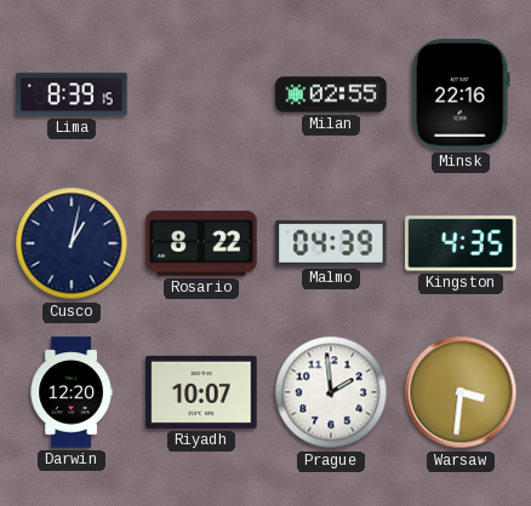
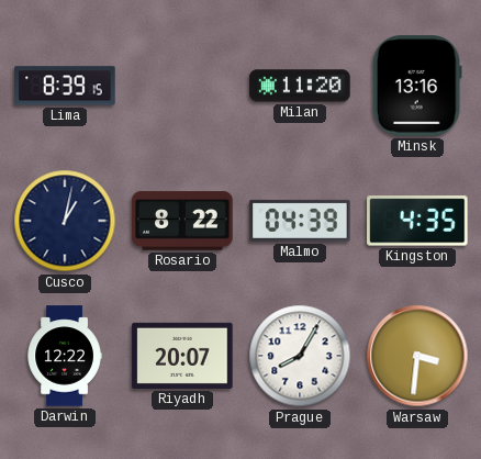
Milan: 02:55 -> 11:20
Minsk: 22:16 -> 13:16
Darwin: 12:20 -> 12:22
Riyadh: 10:07 -> 20:07
Prague: 1:59 -> 8:05
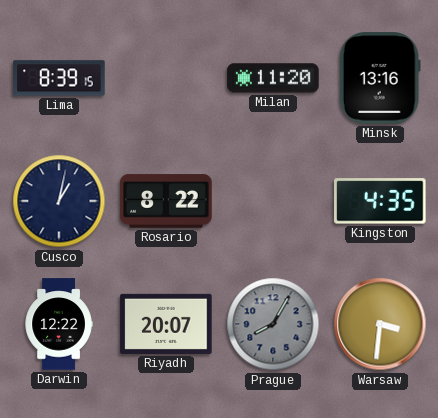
Malmo: 04:39 -> none
Prague dial: white -> grey
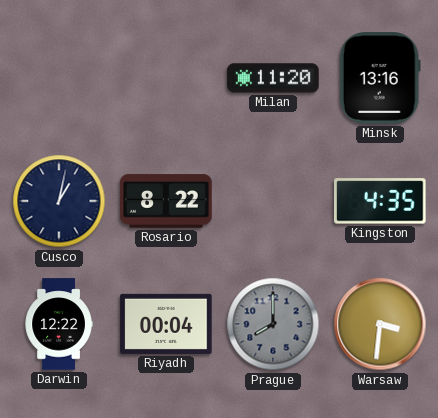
Lima: 8:39 -> none
Riyadh: 20:07 -> 00:04
Prague: 8:05 -> 8:00
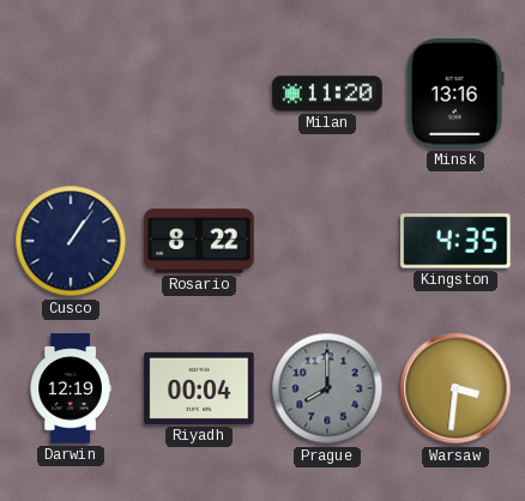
Cusco: 1:02 -> 1:06
Darwin: 12:22 -> 12:19
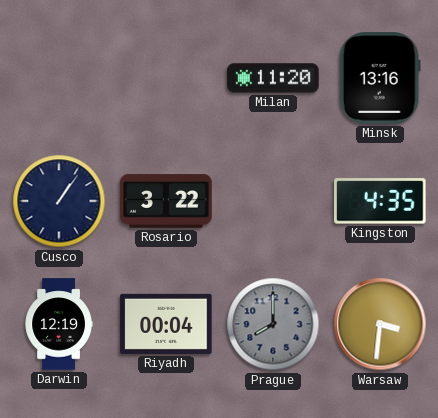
Rosario: 8:22 -> 3:22
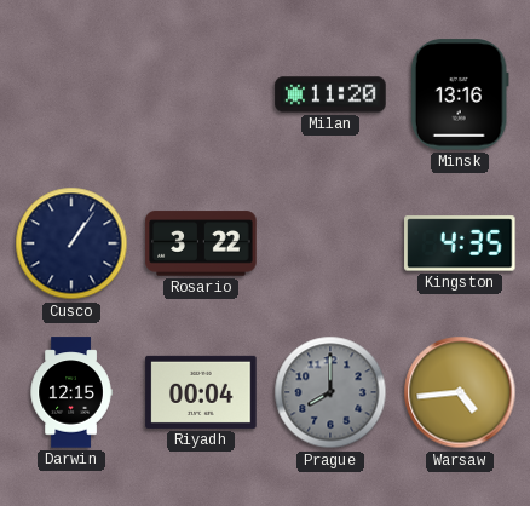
Darwin: 12:19 -> 12:15
Warsaw: 3:31 -> 4:44
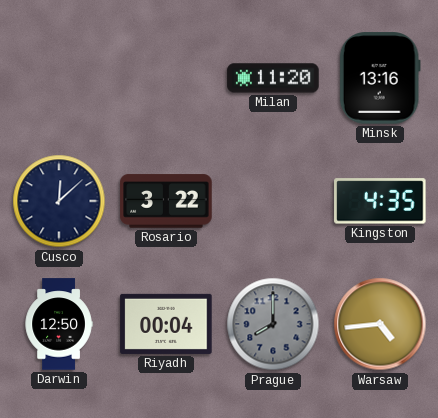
Cusco: 1:06 -> 12:08
Darwin: 12:15 -> 12:50
